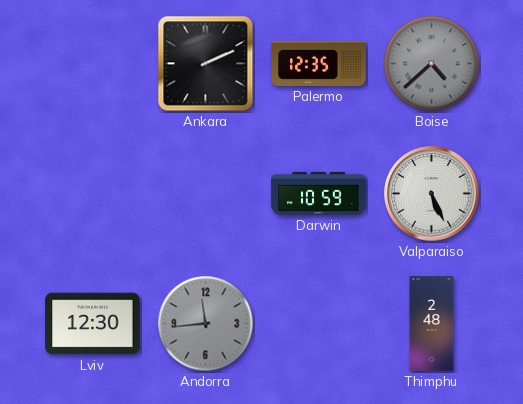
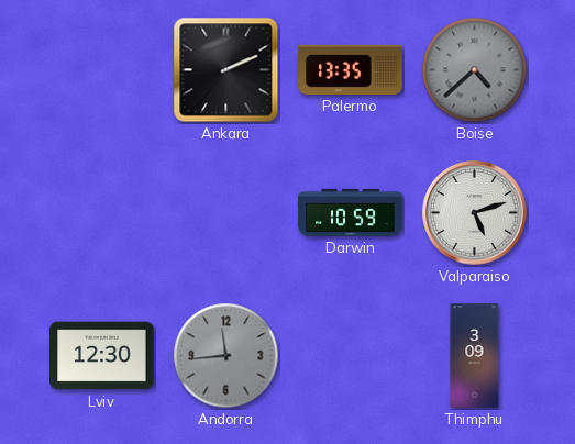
Palermo: 12:35 -> 13:35
Valparaiso: 5:26 -> 5:12
Thimphu: 2:48 -> 3:09
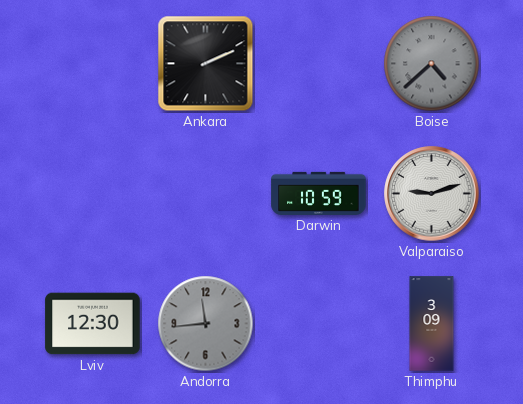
Palermo: 13:35 -> none
Valparaiso: 5:12 -> 9:12
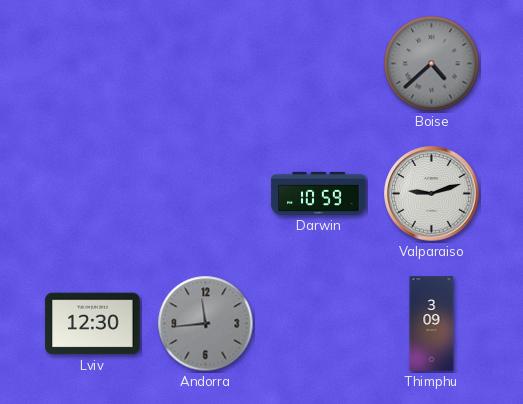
Ankara: 2:11 -> none
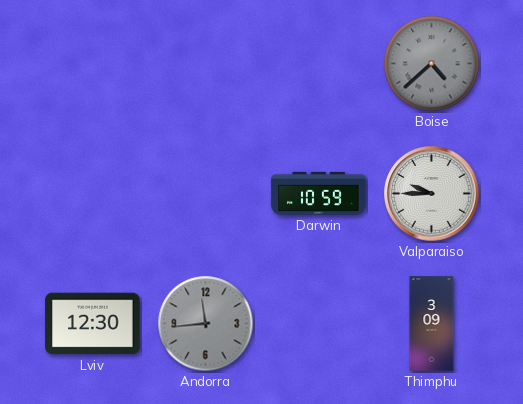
Valparaiso: 9:12 -> 9:45
